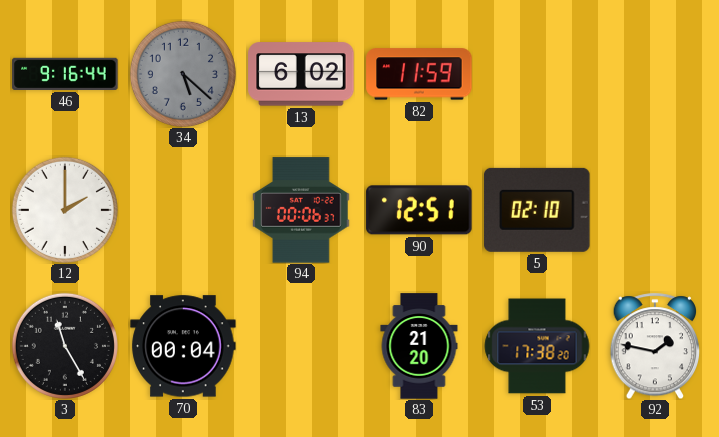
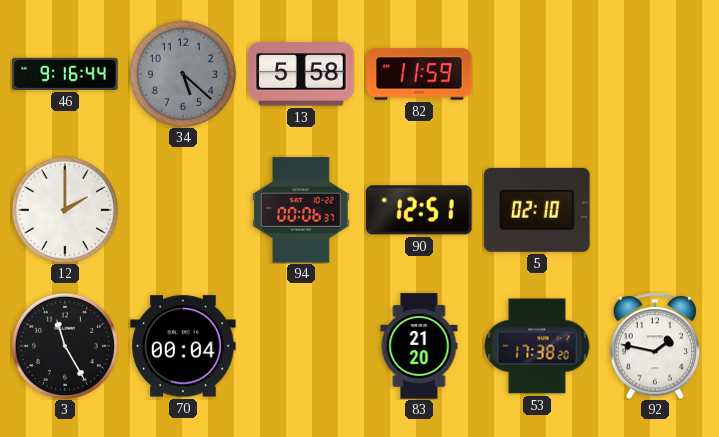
13: 6:02 -> 5:58
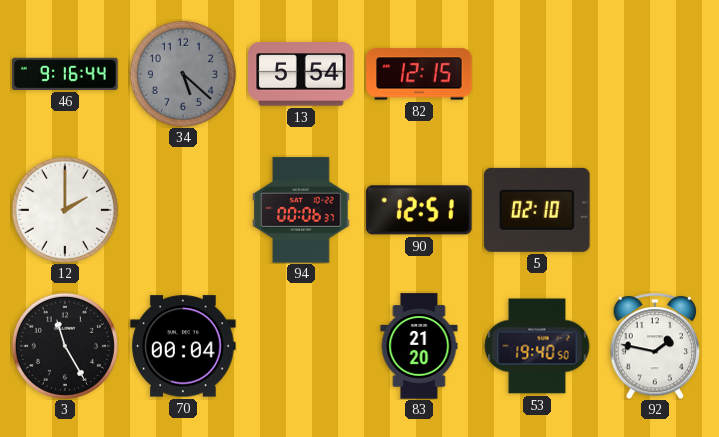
13: 5:58 -> 5:54
82: 11:59 -> 12:15
53: 17:38 -> 19:40
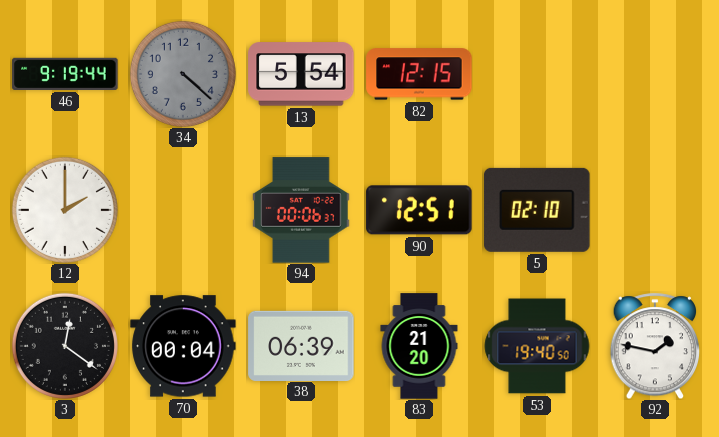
46: 9:16 -> 9:19
34: 5:22 -> 4:22
3: 11:25 -> 12:21
38: none -> 06:39
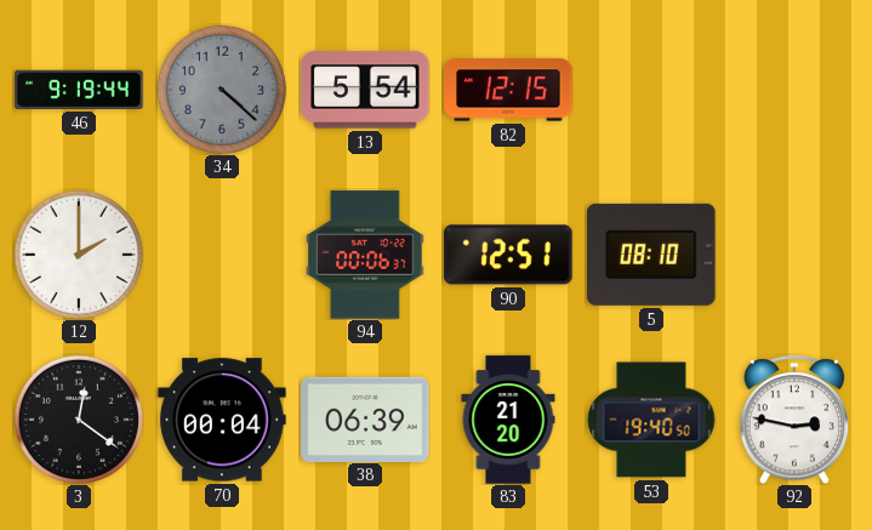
5: 02:10 -> 08:10
92: 1:47 -> 2:47
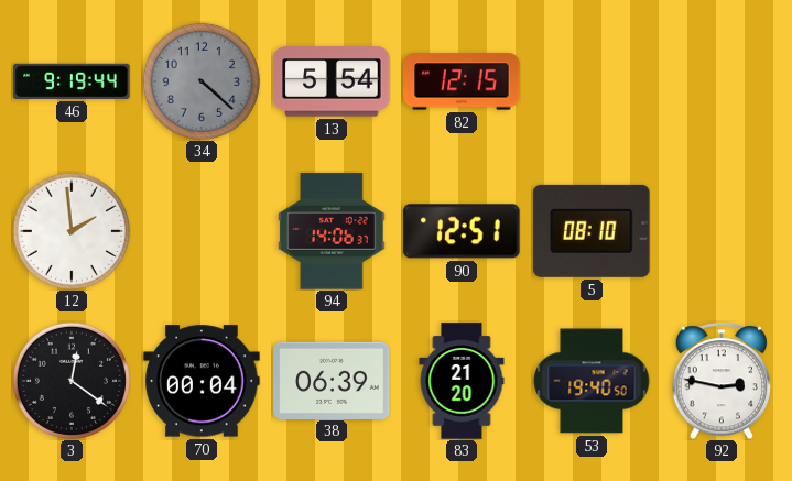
12: 2:00 -> 1:59
94: 00:06 -> 14:06
